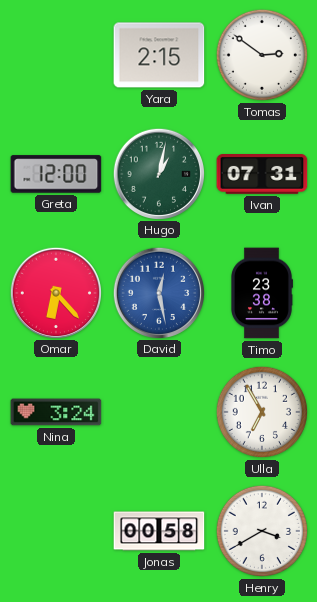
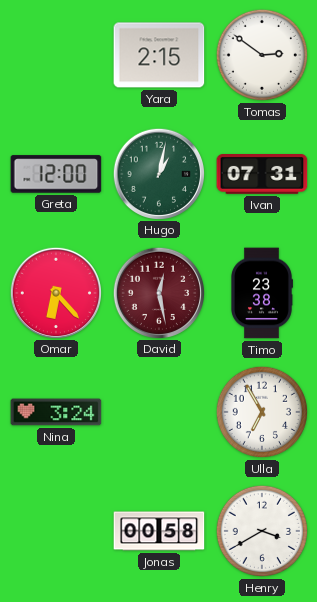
David dial: blue -> burgundy
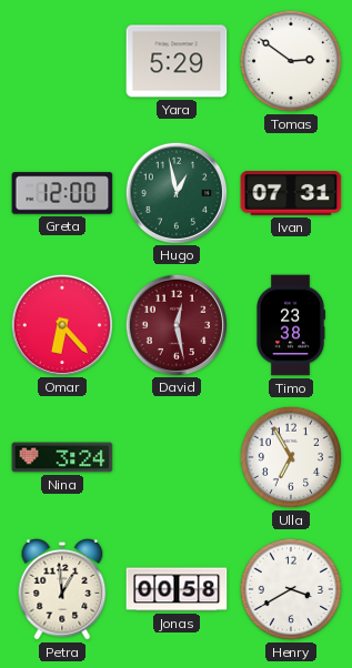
Yara: 2:15 -> 5:29
Hugo: 1:02 -> 12:58
Petra: none -> 12:59
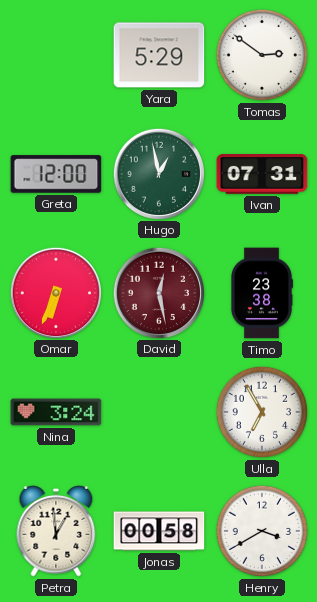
Omar: 6:23 -> 6:34
